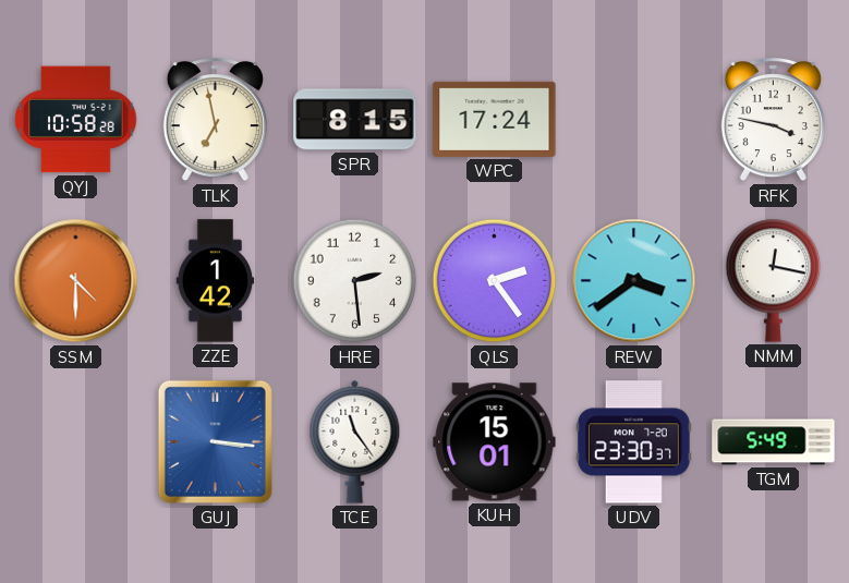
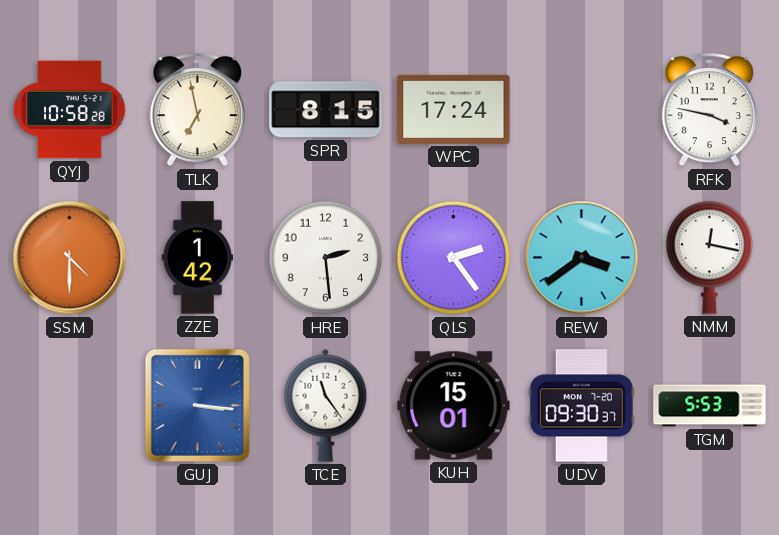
UDV: 23:30 -> 09:30
TGM: 5:49 -> 5:53
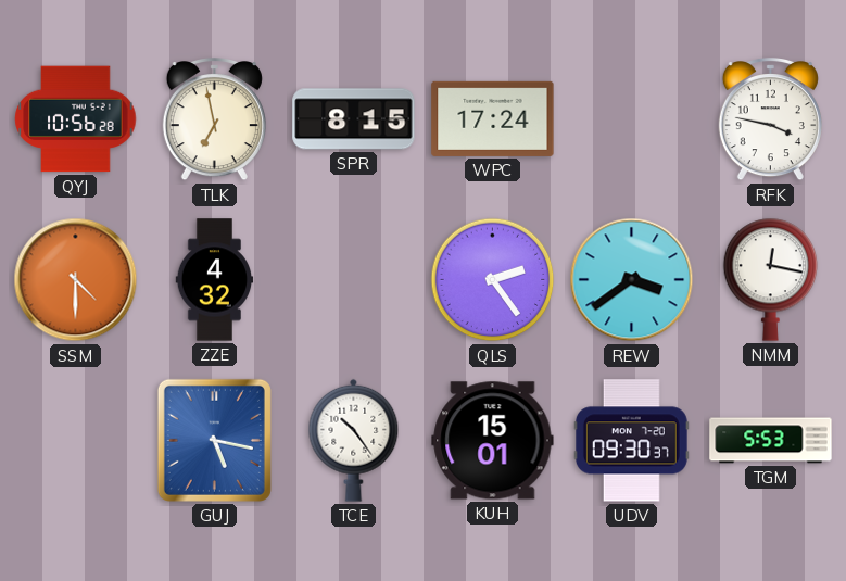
QYJ: 10:58 -> 10:56
ZZE: 1:42 -> 4:32
HRE: 2:29 -> none
GUJ: 3:16 -> 5:17
TCE: 11:24 -> 10:24
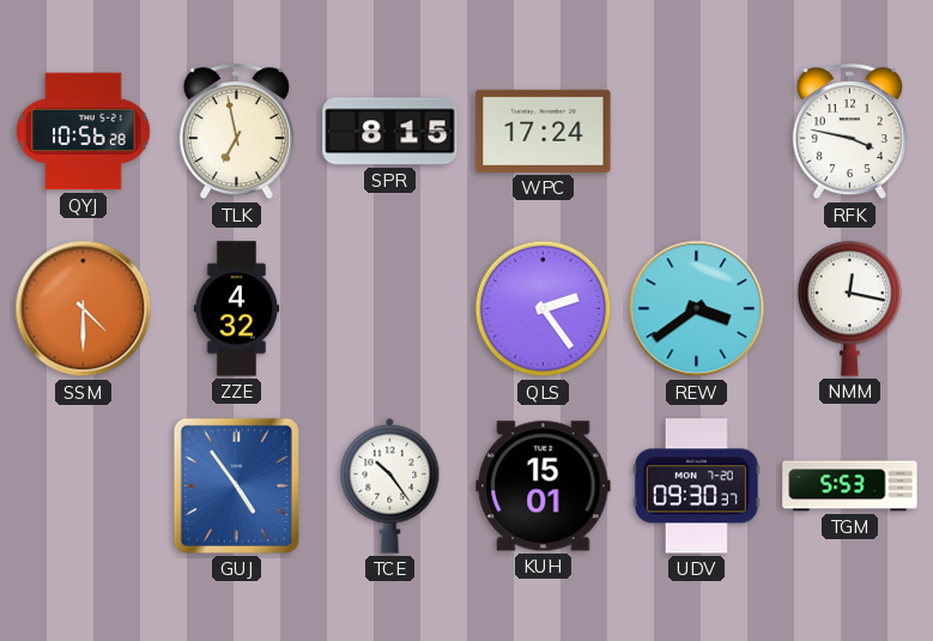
GUJ: 5:17 -> 4:54
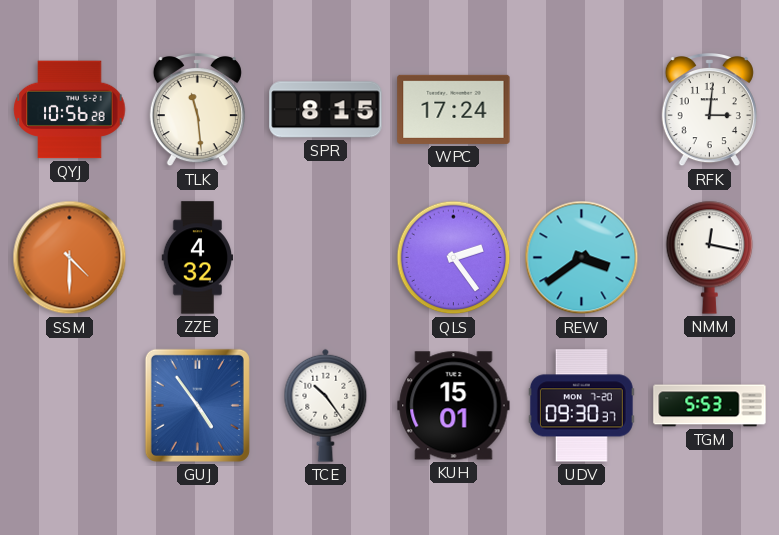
TLK: 6:58 -> 11:29
RFK: 3:47 -> 3:01
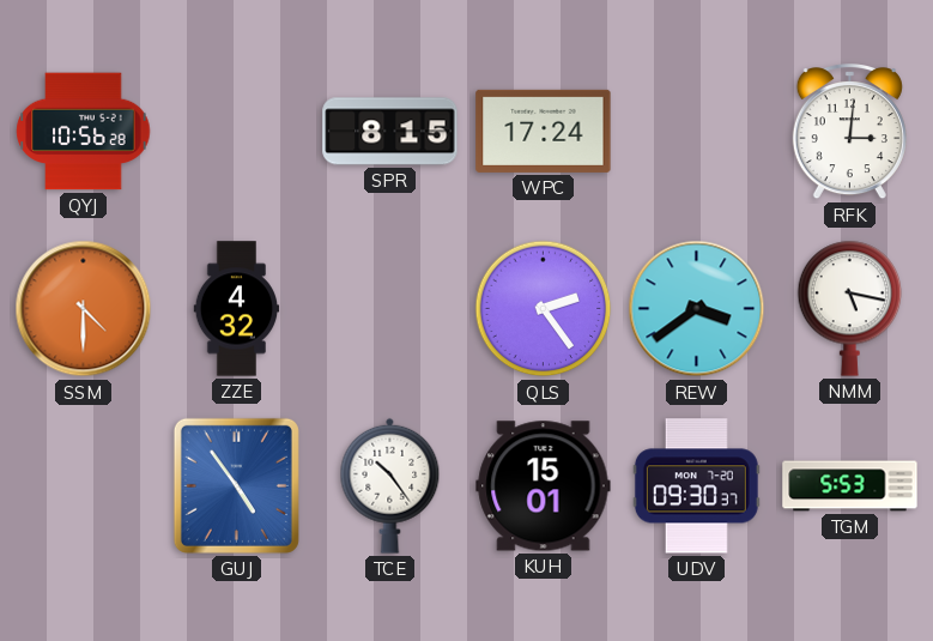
TLK: 11:29 -> none
NMM: 12:17 -> 5:17
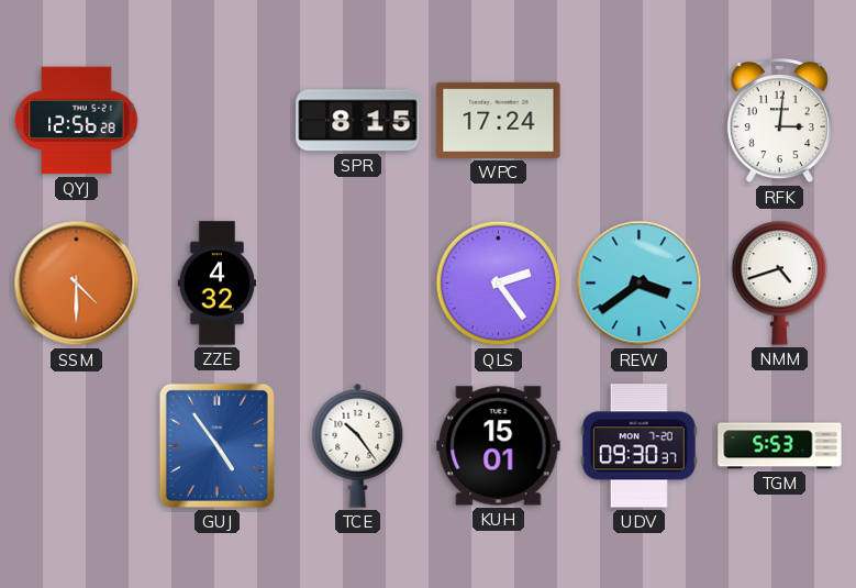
QYJ: 10:56 -> 12:56
NMM: 5:17 -> 4:42
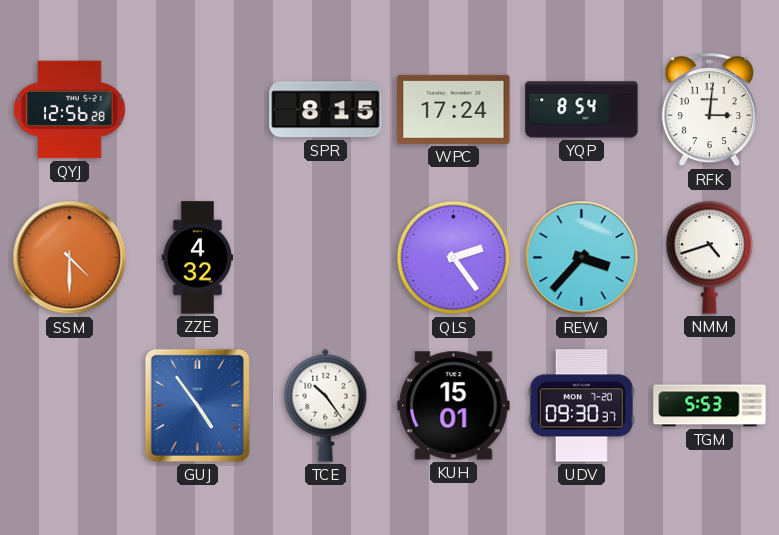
YQP: none -> 8:54
REW: 3:39 -> 3:37
